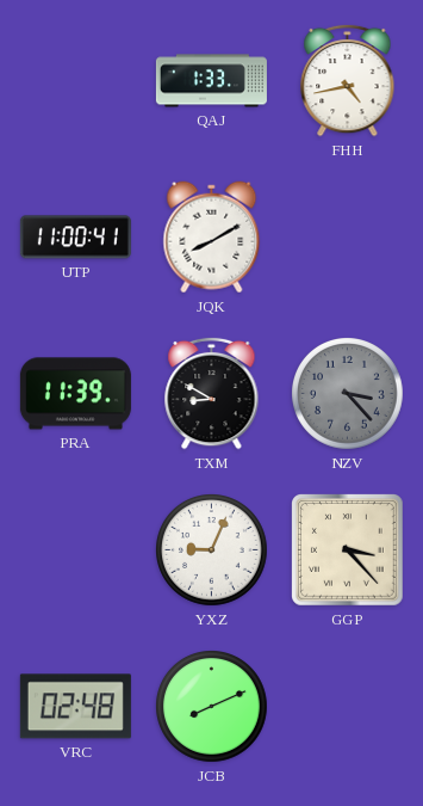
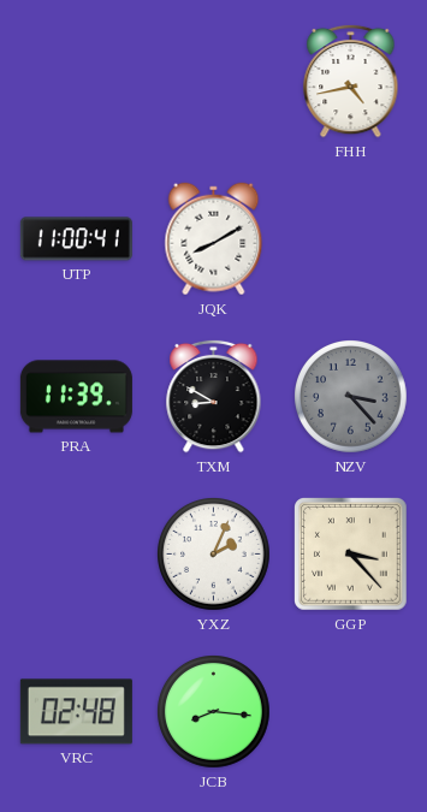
QAJ: 1:33 -> none
YXZ: 9:04 -> 2:04
JCB: 8:11 -> 8:16
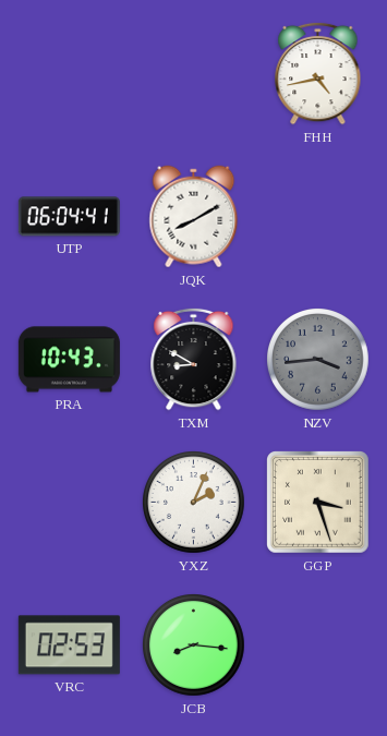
UTP: 11:00 -> 06:04
PRA: 11:39 -> 10:43
NZV: 3:23 -> 3:44
GGP: 3:23 -> 3:27
VRC: 02:48 -> 02:53
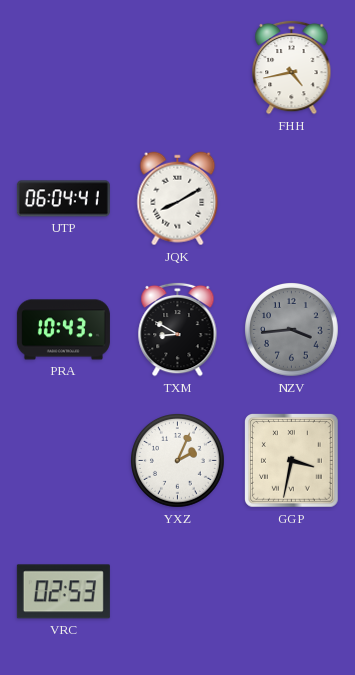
GGP: 3:27 -> 3:32
JCB: 8:16 -> none
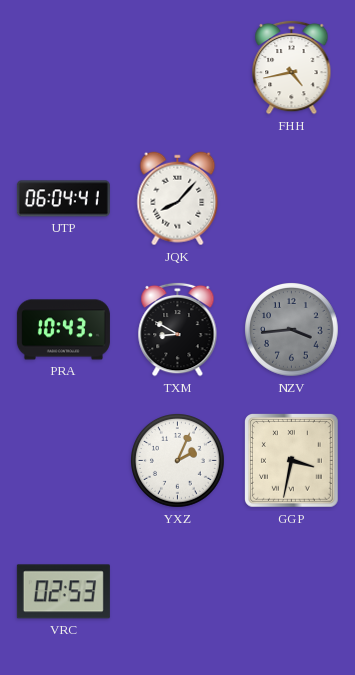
JQK: 8:10 -> 8:07
